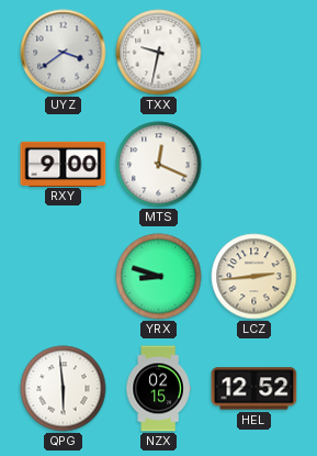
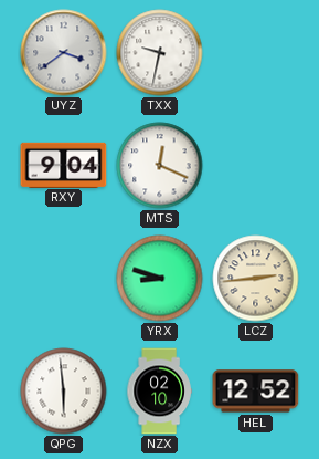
RXY: 9:00 -> 9:04
NZX: 02:15 -> 02:10
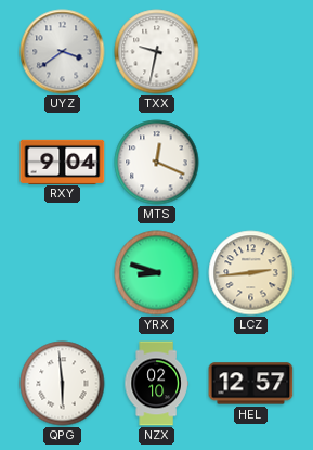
HEL: 12:52 -> 12:57
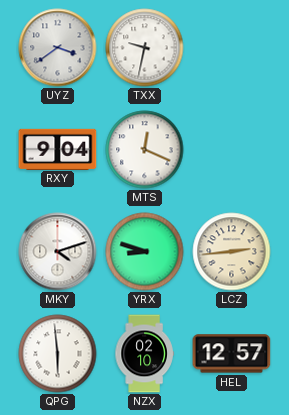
MKY: none -> 4:12
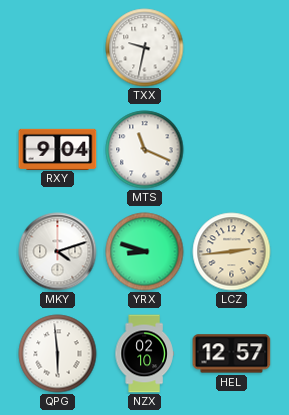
UYZ: 3:39 -> none
MTS: 12:19 -> 11:19
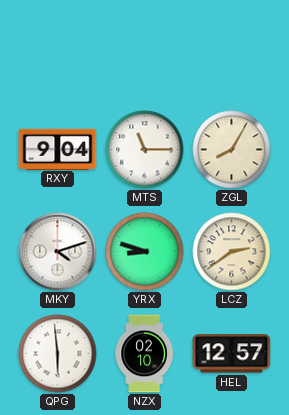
TXX: 9:32 -> none
MTS: 11:19 -> 11:15
ZGL: none -> 8:05
LCZ: 2:44 -> 2:39
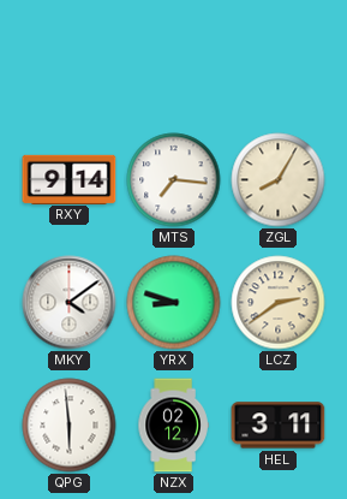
RXY: 9:04 -> 9:14
MTS: 11:15 -> 7:16
MKY: 4:12 -> 4:09
NZX: 02:10 -> 02:12
HEL: 12:57 -> 3:11
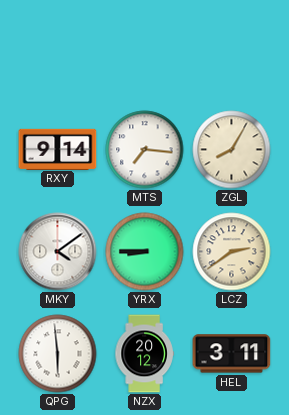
YRX: 8:48 -> 8:45
NZX: 02:12 -> 20:12
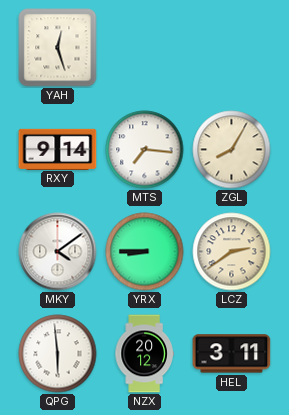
YAH: none -> 12:27
